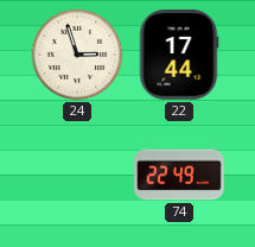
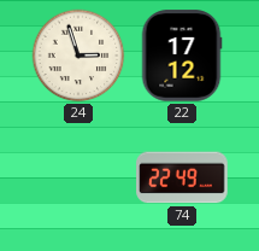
22: 17:44 -> 17:12
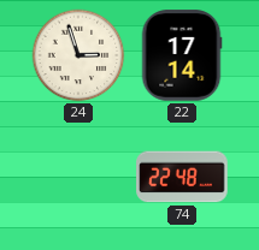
22: 17:12 -> 17:14
74: 22:49 -> 22:48
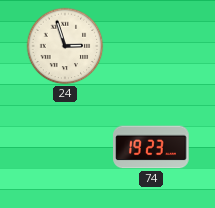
22: 17:14 -> none
74: 22:48 -> 19:23
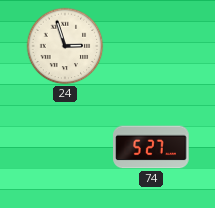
74: 19:23 -> 5:27
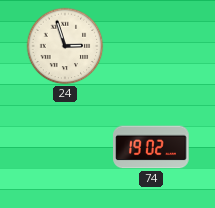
74: 5:27 -> 19:02
